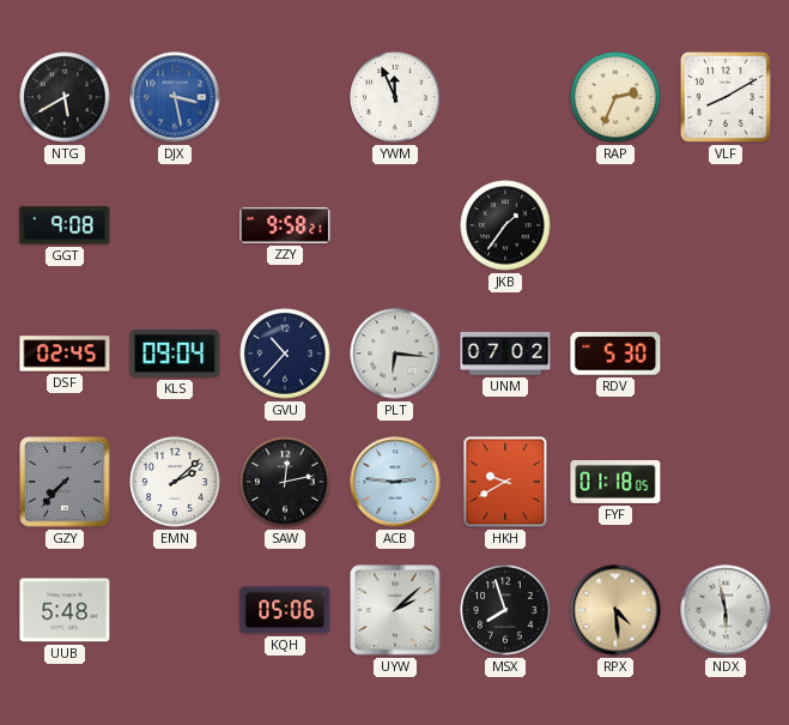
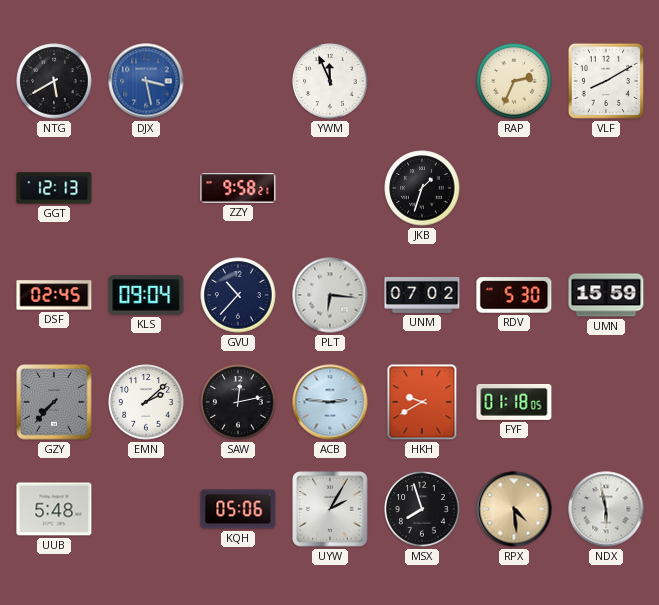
GGT: 9:08 -> 12:13
JKB: 1:36 -> 1:33
UMN: none -> 15:59
UYW: 2:08 -> 2:05
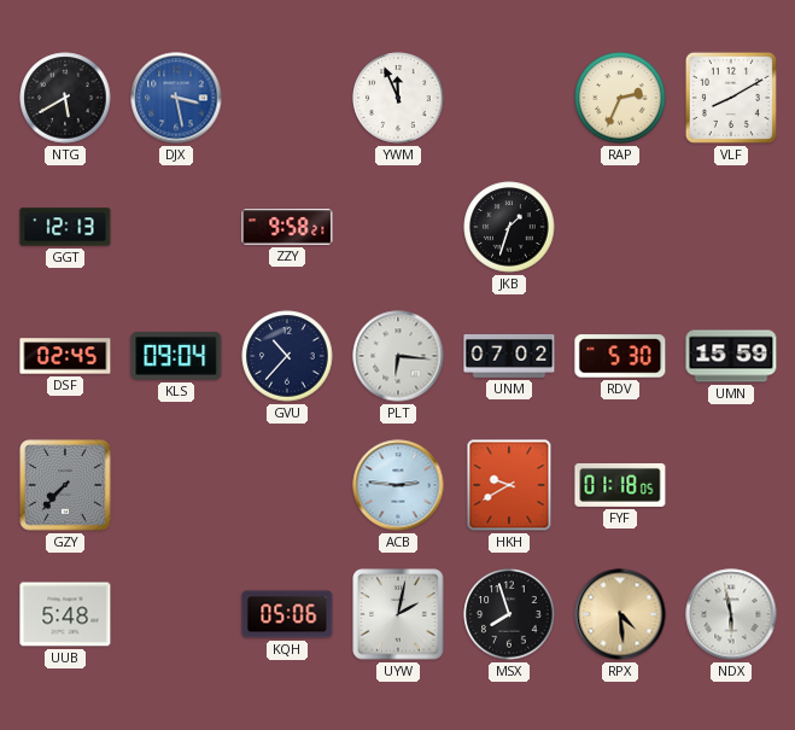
EMN: 2:08 -> none
SAW: 12:13 -> none
UYW: 2:05 -> 2:02
